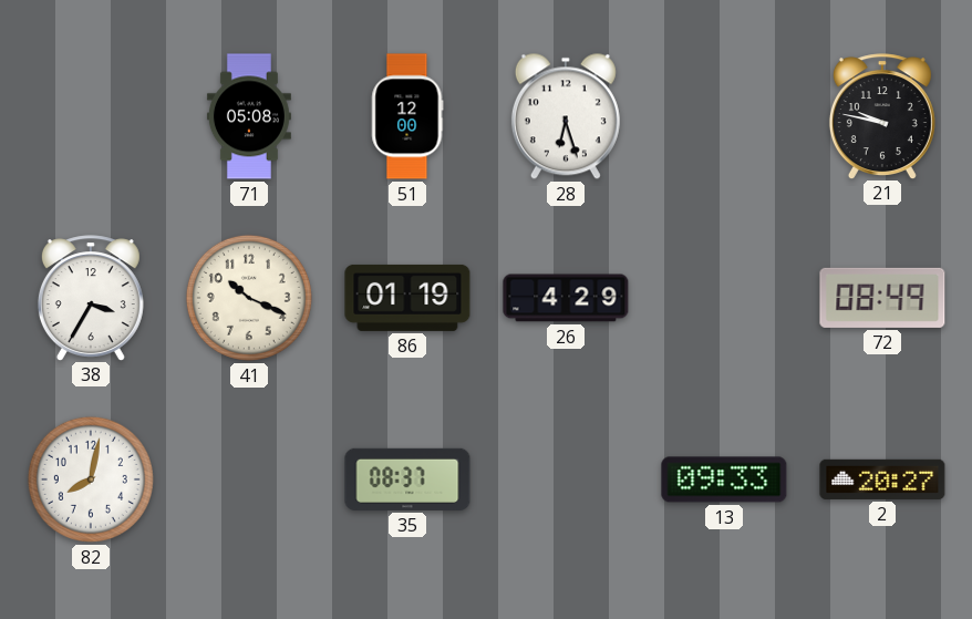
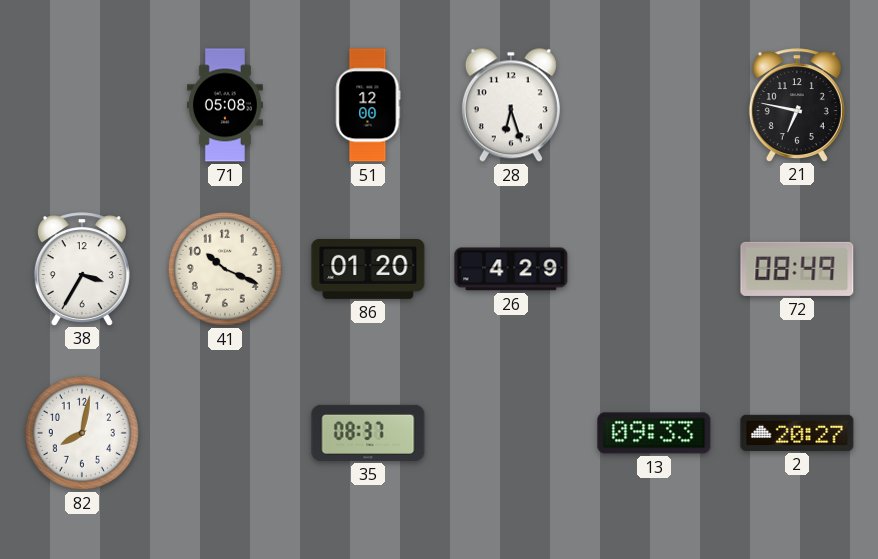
21: 9:47 -> 6:47
86: 01:19 -> 01:20
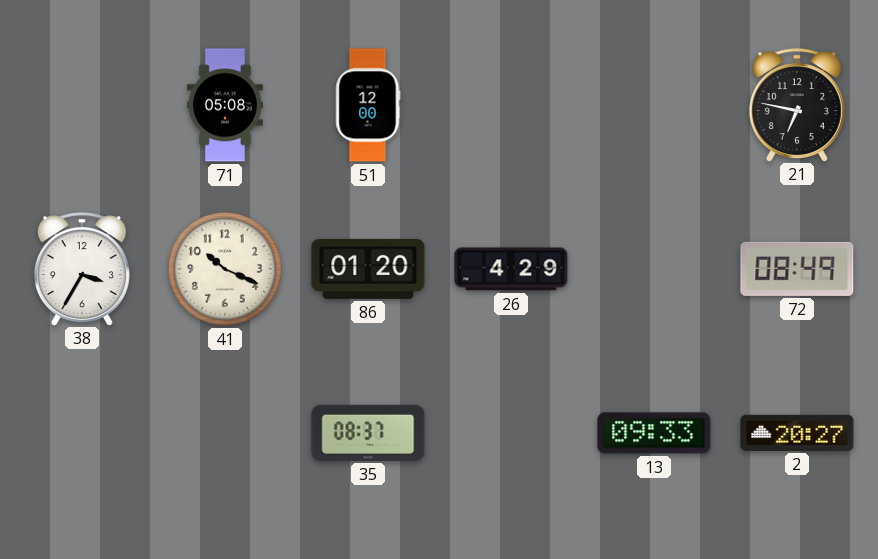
28: 6:27 -> none
82: 8:02 -> none
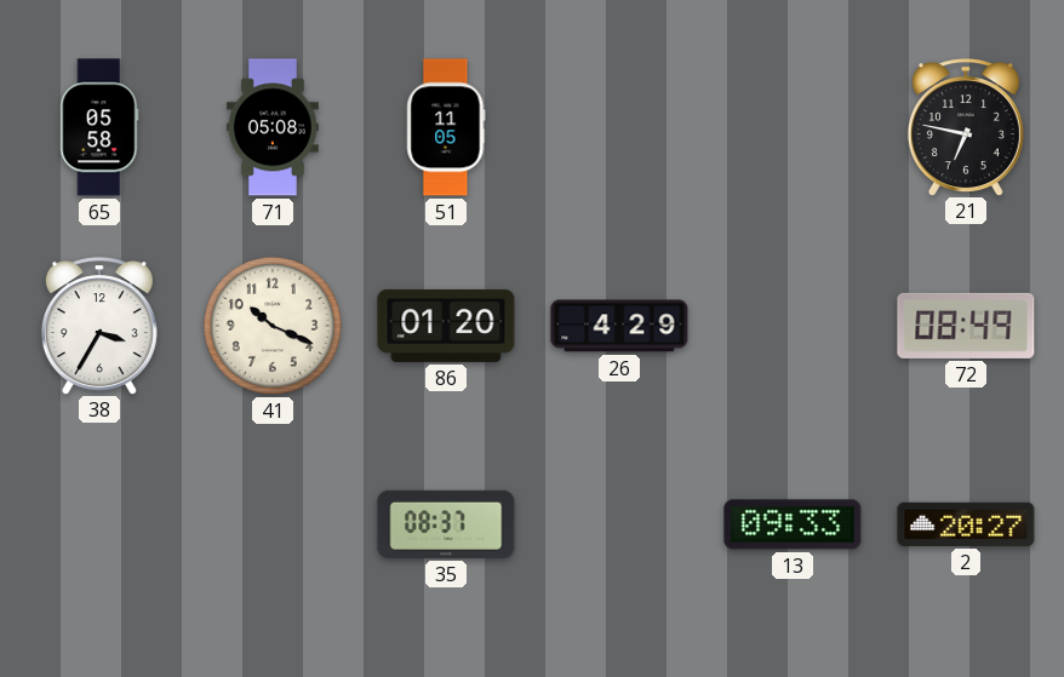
65: none -> 05:58
51: 12:00 -> 11:05
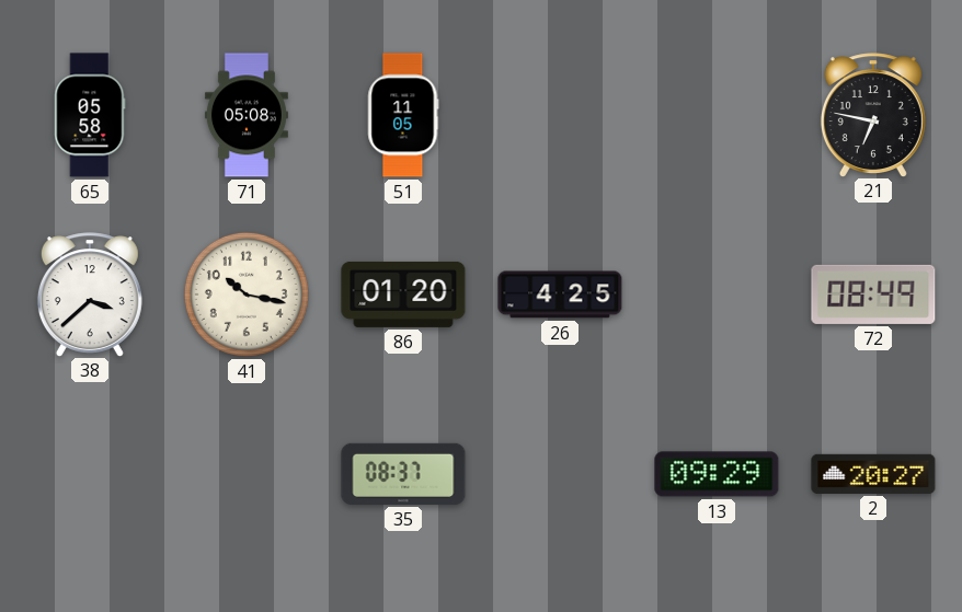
38: 3:35 -> 3:38
41: 10:19 -> 10:17
26: 4:29 -> 4:25
13: 09:33 -> 09:29
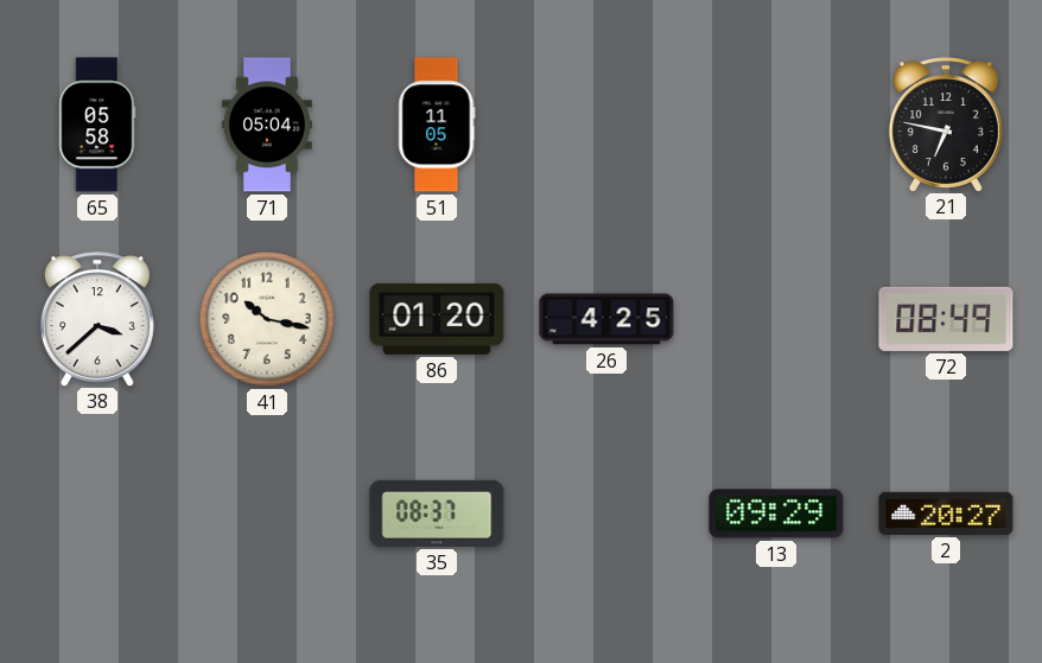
71: 05:08 -> 05:04
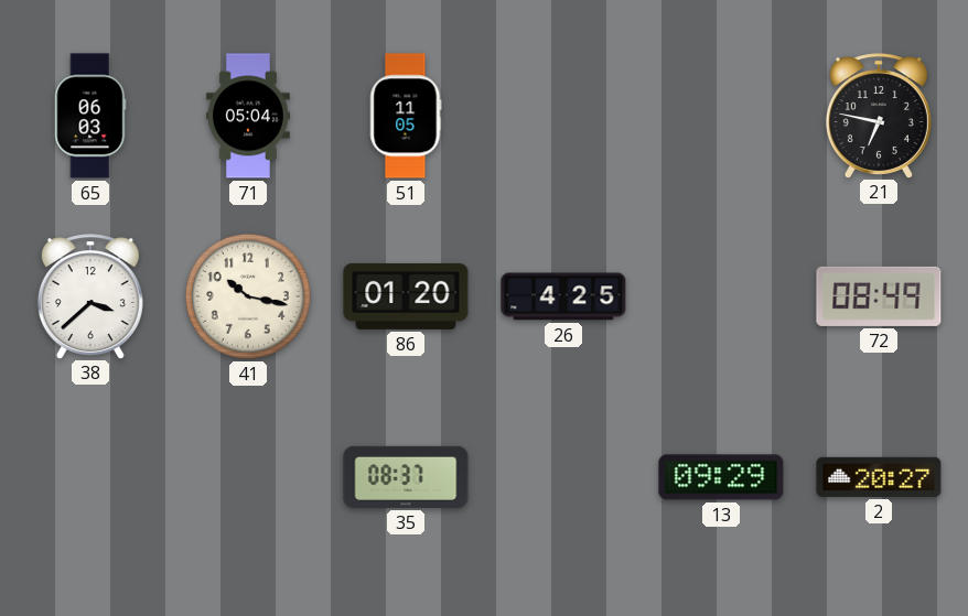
65: 05:58 -> 06:03
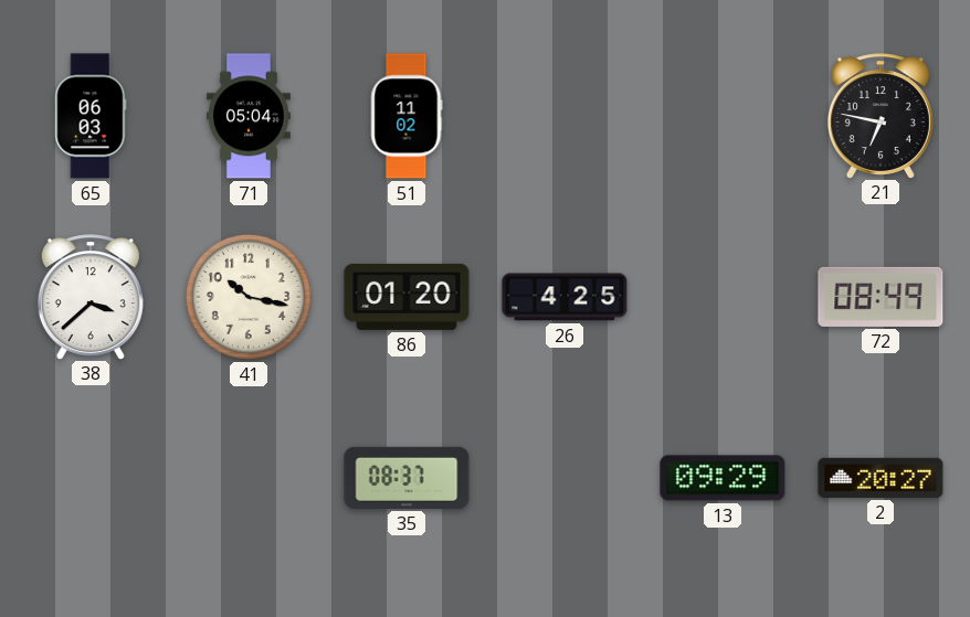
51: 11:05 -> 11:02
